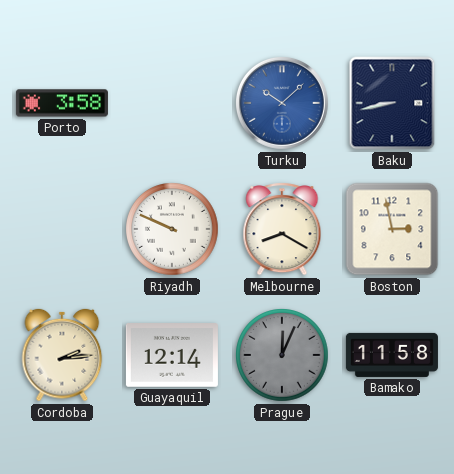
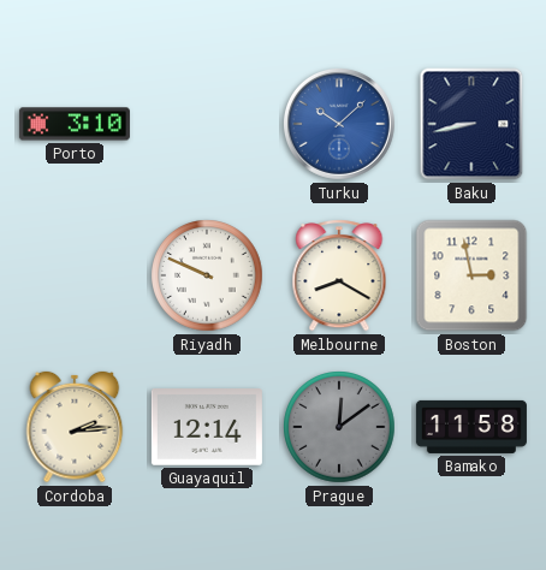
Porto: 3:58 -> 3:10
Prague: 12:04 -> 12:09
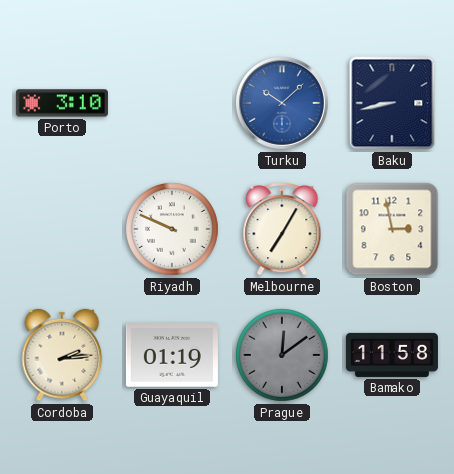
Melbourne: 8:20 -> 7:05
Guayaquil: 12:14 -> 01:19
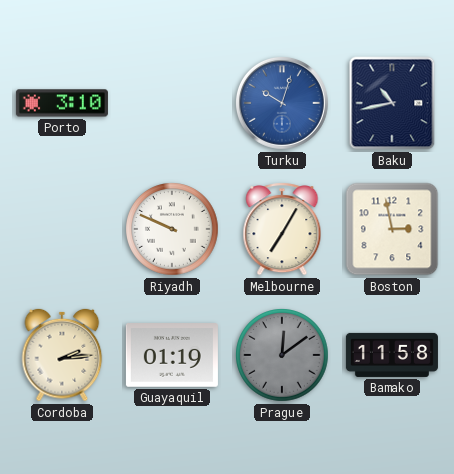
Turku: 10:08 -> 10:03
Baku: 8:43 -> 10:43
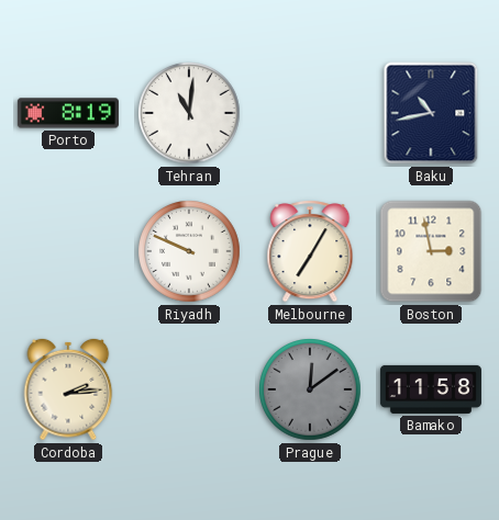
Porto: 3:10 -> 8:19
Tehran: none -> 11:01
Turku: 10:03 -> none
Guayaquil: 01:19 -> none
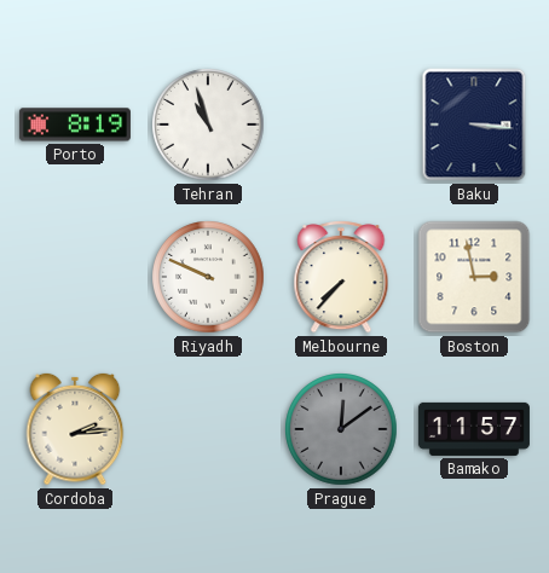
Tehran: 11:01 -> 10:57
Baku: 10:43 -> 3:16
Melbourne: 7:05 -> 7:37
Bamako: 11:58 -> 11:57
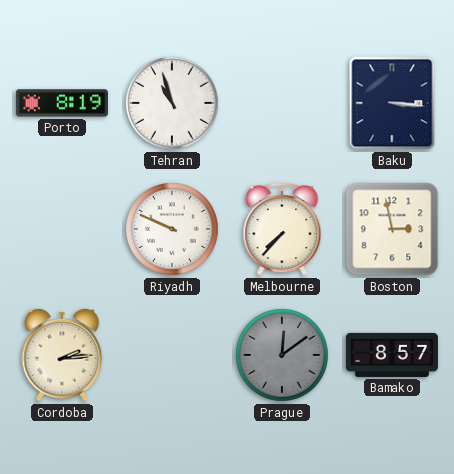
Bamako: 11:57 -> 8:57
